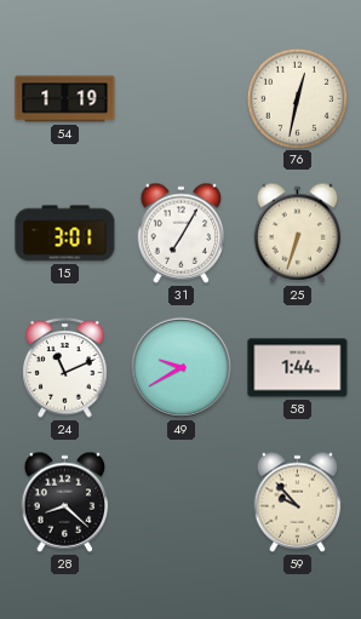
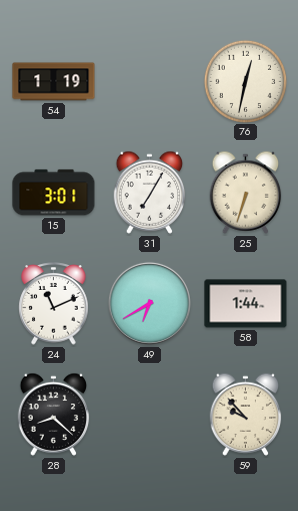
49: 9:40 -> 6:40
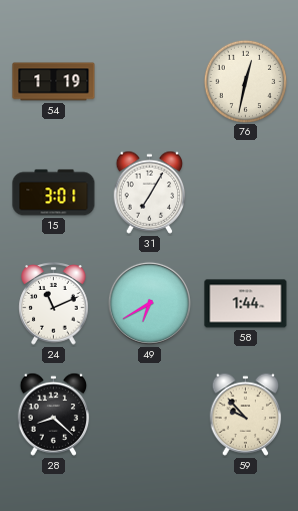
25: 6:33 -> none
